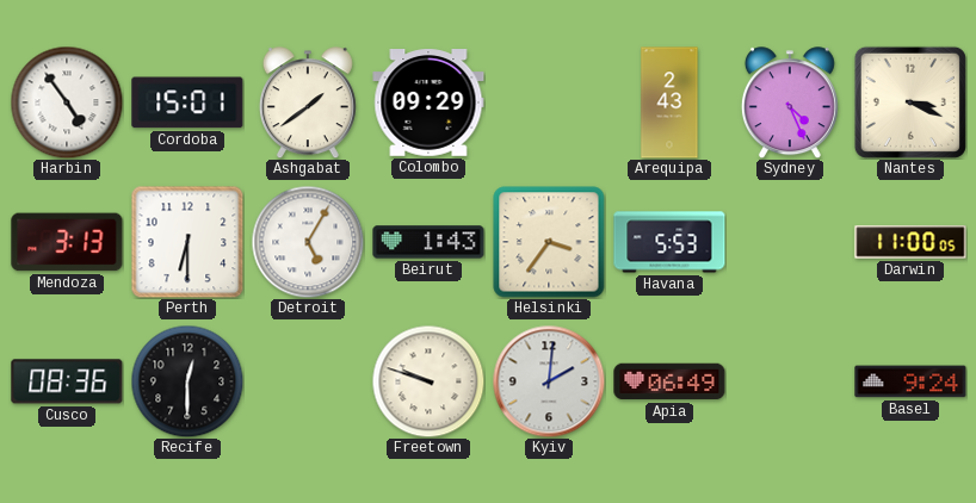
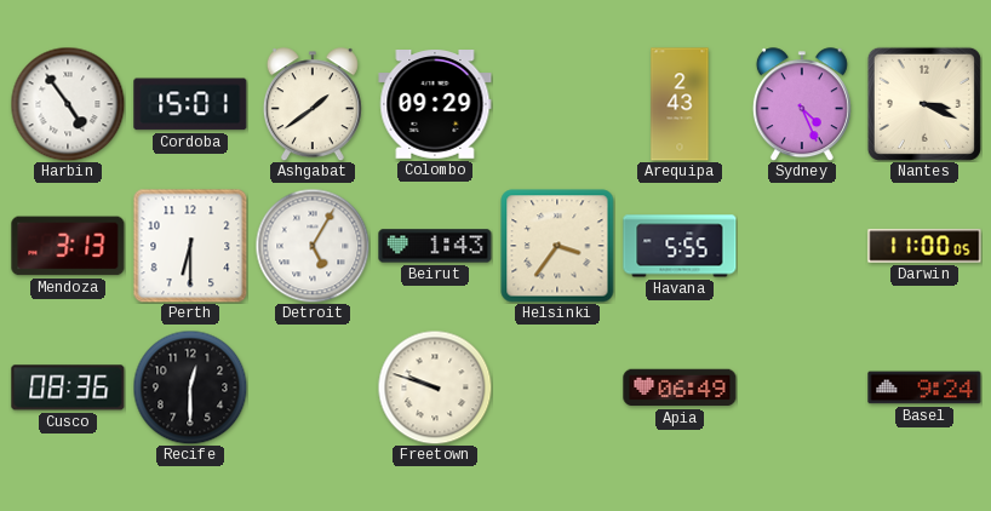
Havana: 5:53 -> 5:55
Kyiv: 2:01 -> none
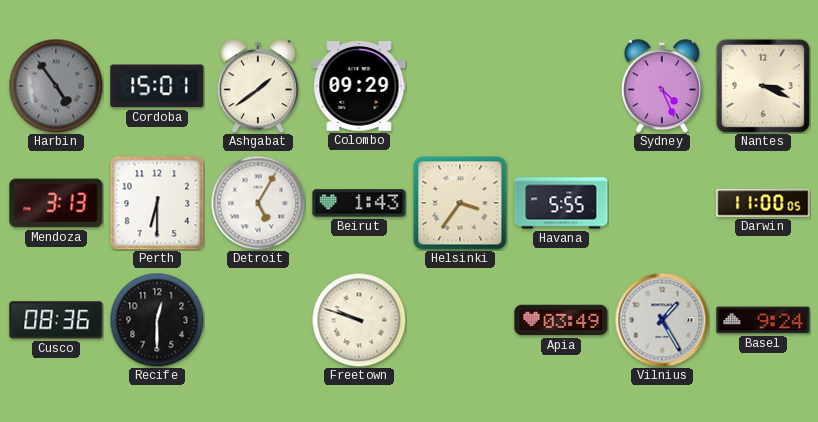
Harbin dial: white -> grey
Arequipa: 2:43 -> none
Apia: 06:49 -> 03:49
Vilnius: none -> 1:25
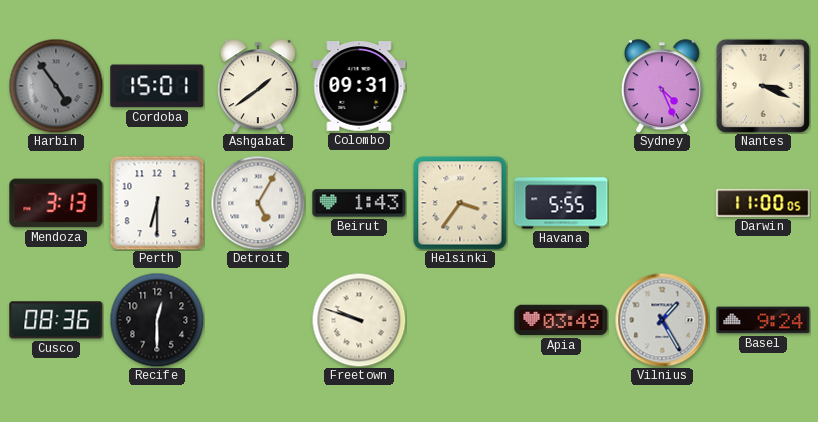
Colombo: 09:29 -> 09:31
